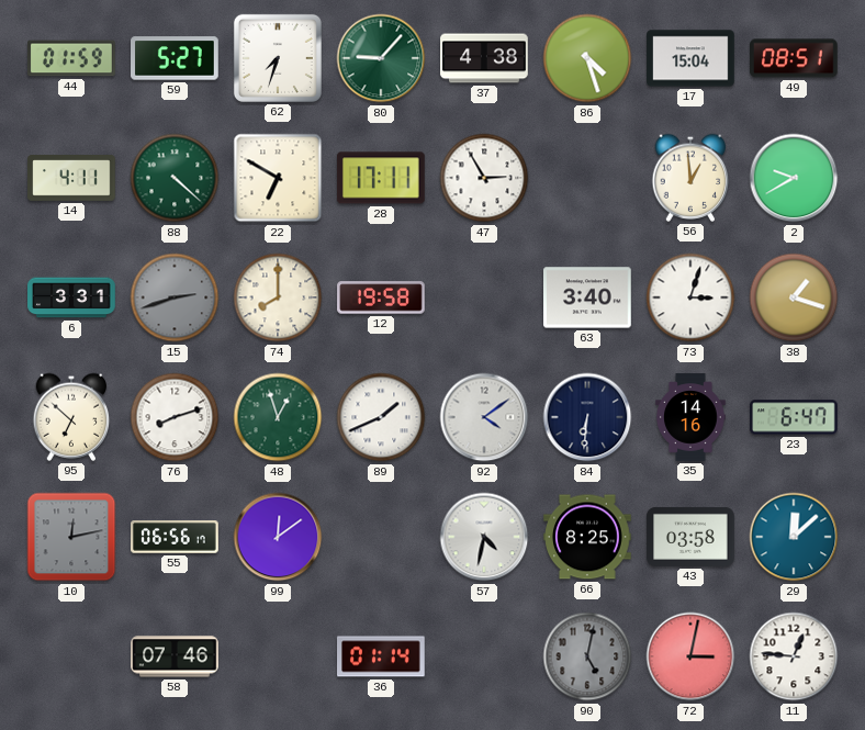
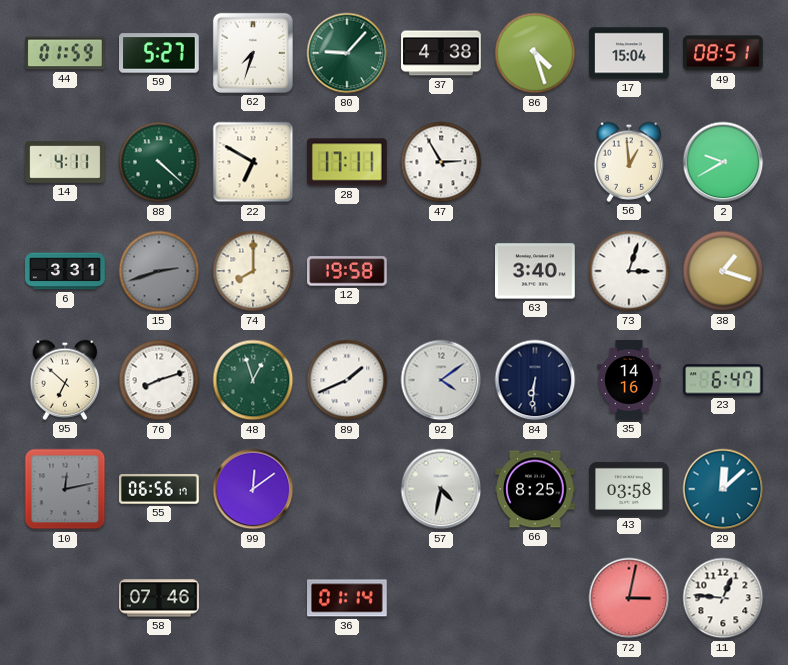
90: 5:02 -> none
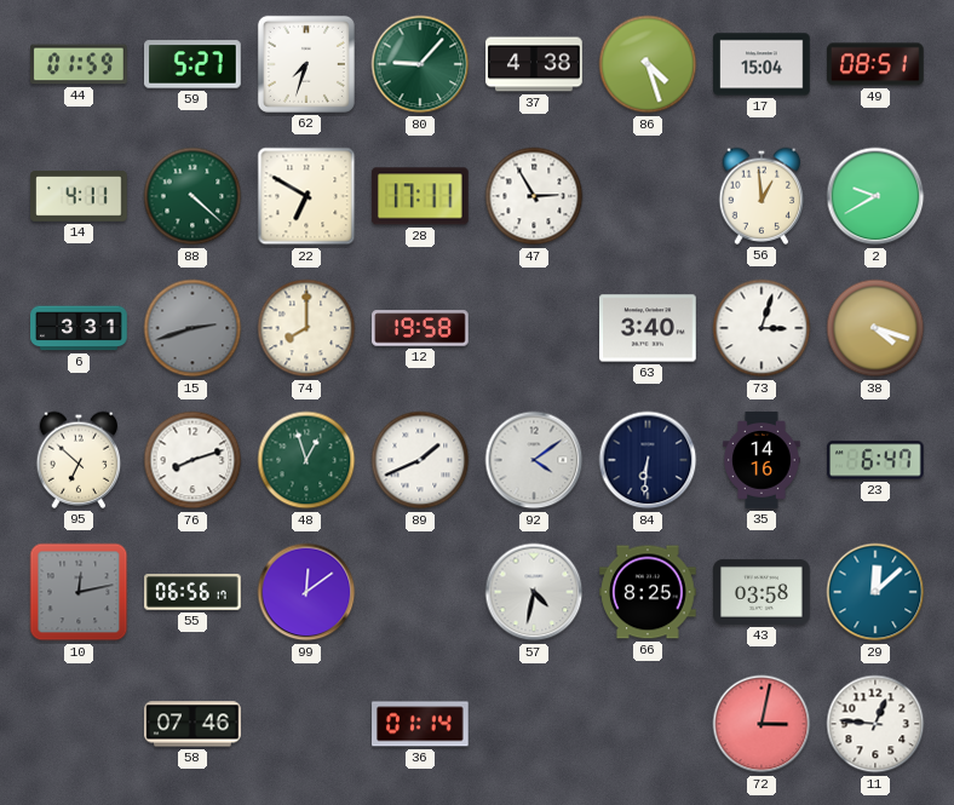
38: 1:18 -> 4:18
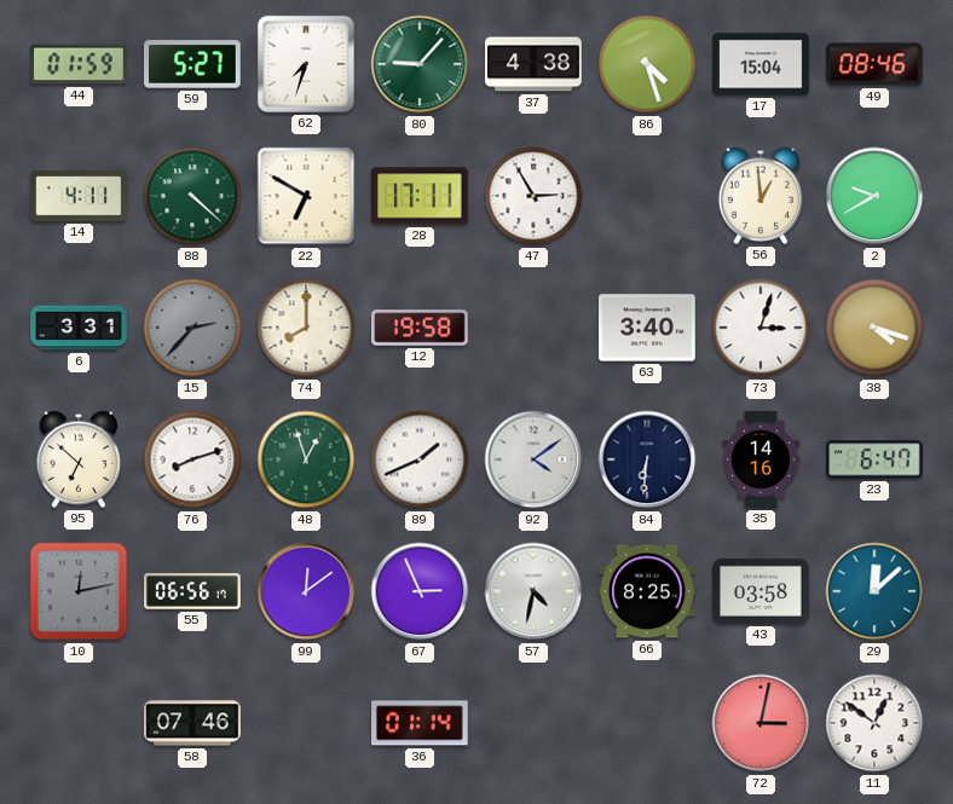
49: 08:51 -> 08:46
15: 2:42 -> 2:37
67: none -> 2:56
11: 12:46 -> 12:51
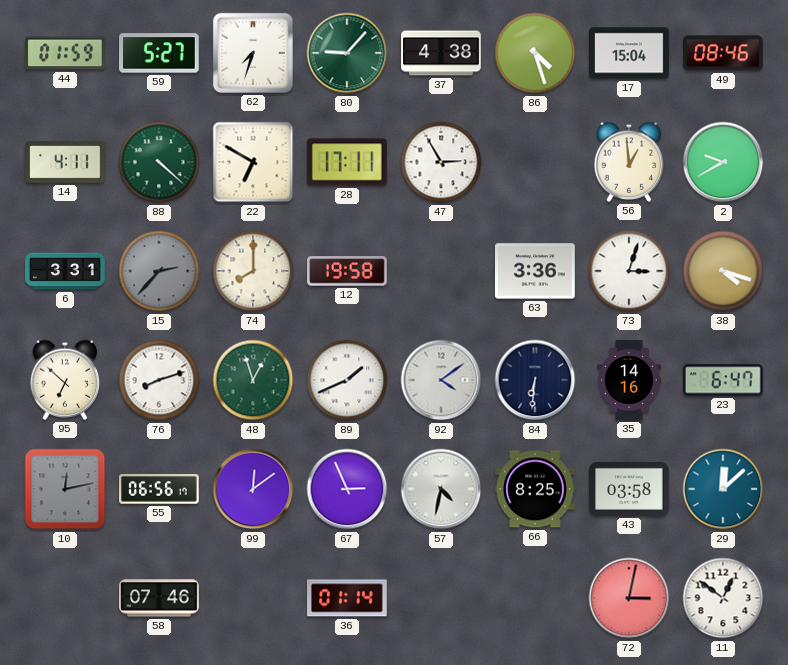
63: 3:40 -> 3:36
